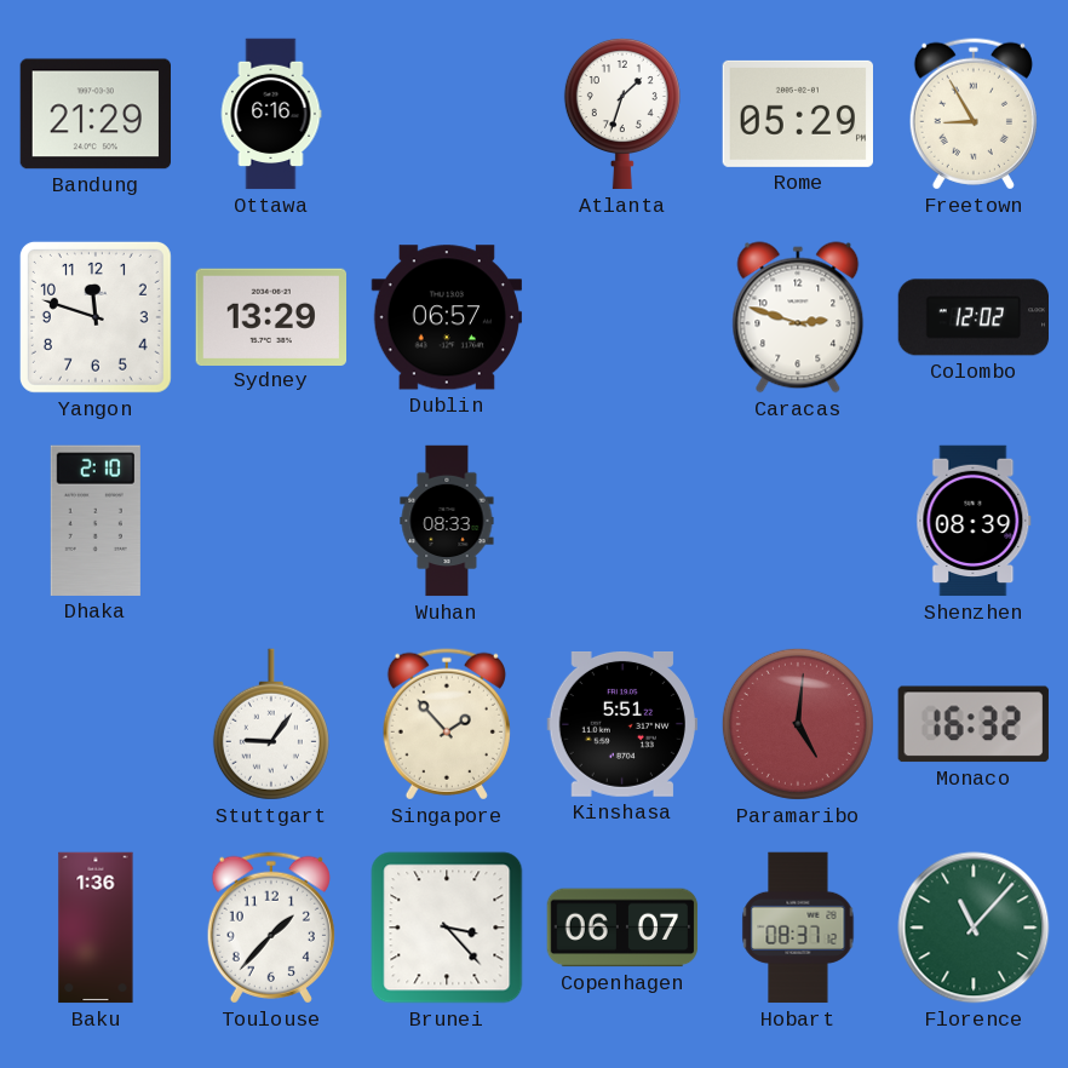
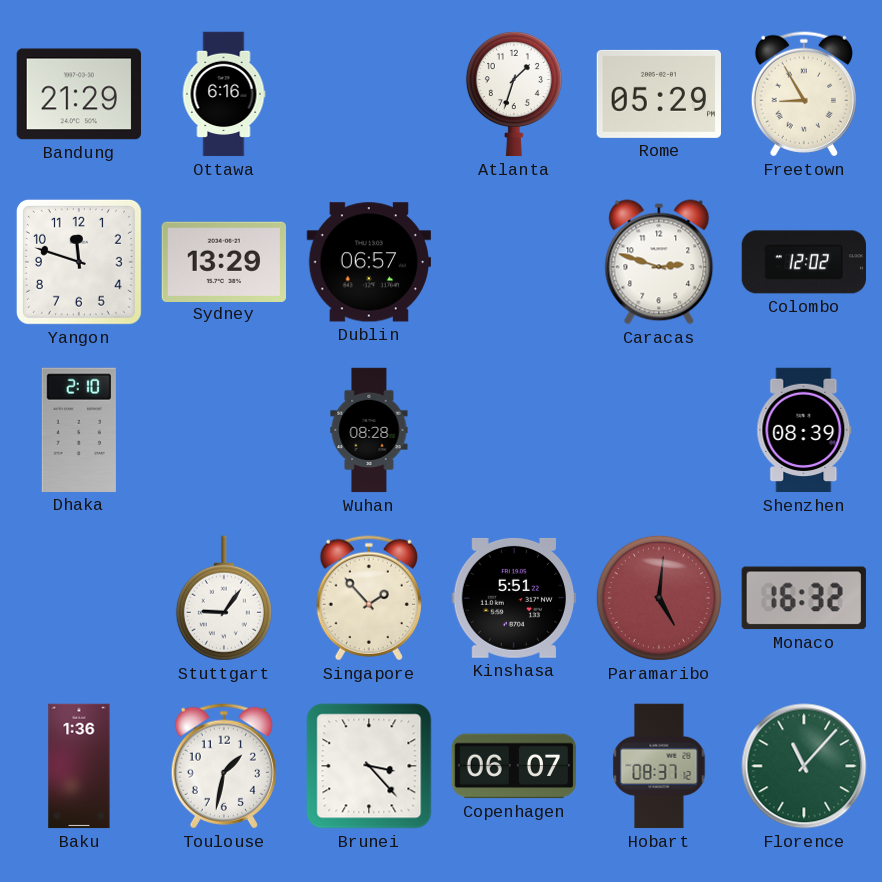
Wuhan: 08:33 -> 08:28
Toulouse: 1:37 -> 1:32
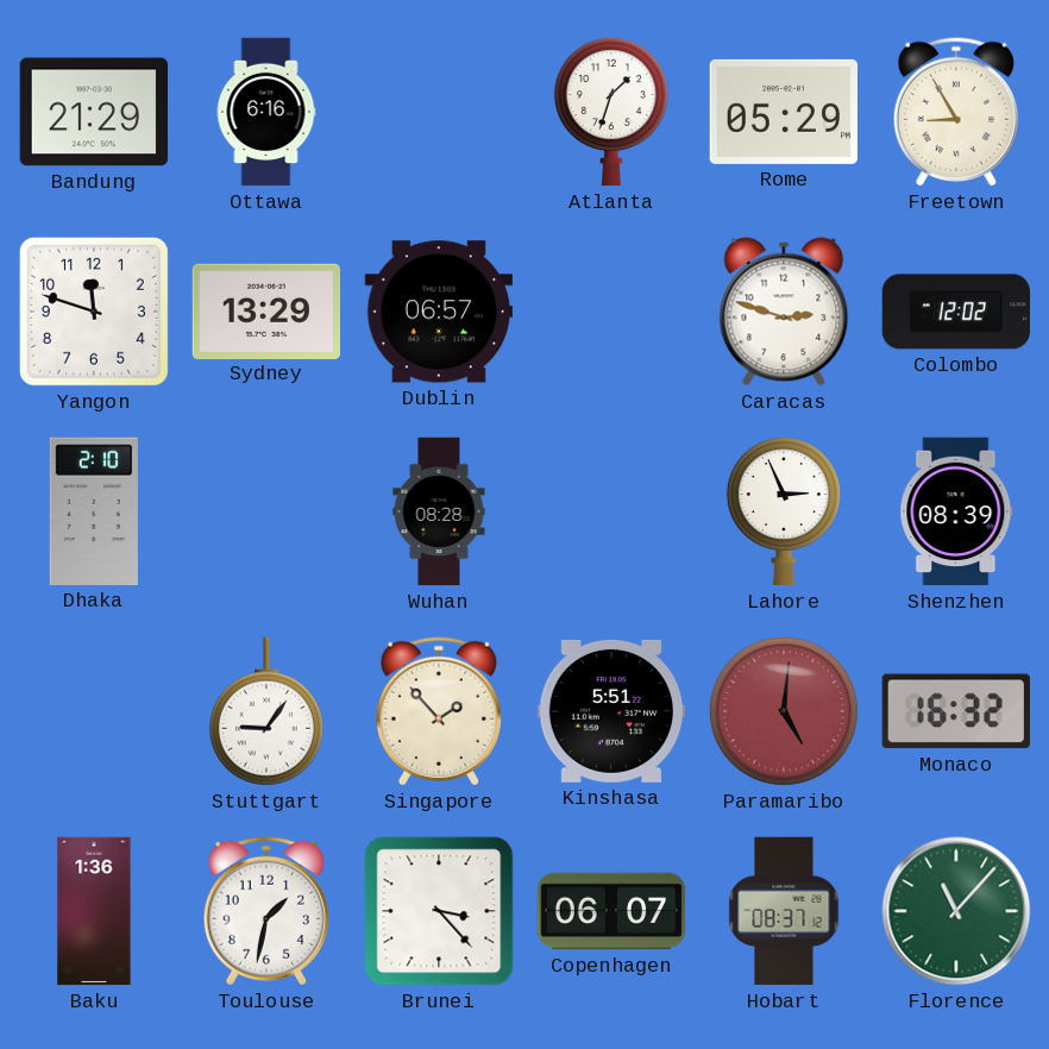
Lahore: none -> 2:56
